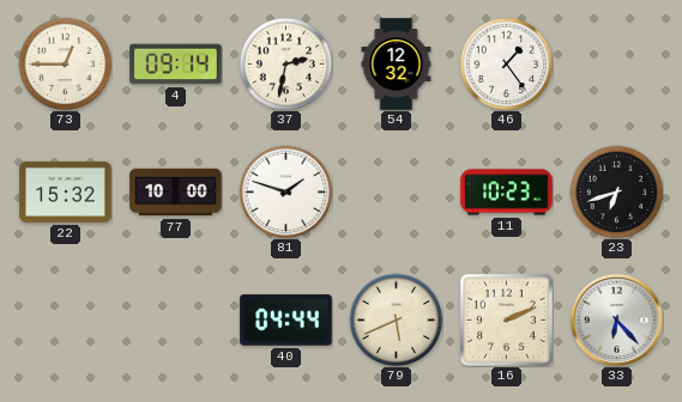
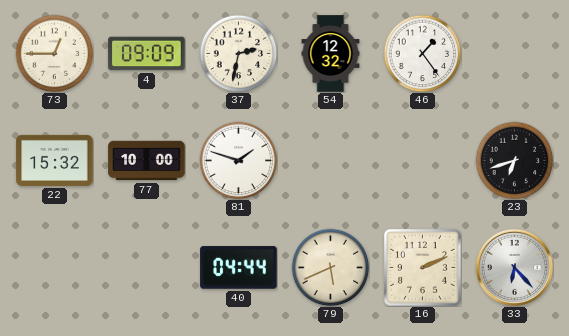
4: 09:14 -> 09:09
11: 10:23 -> none
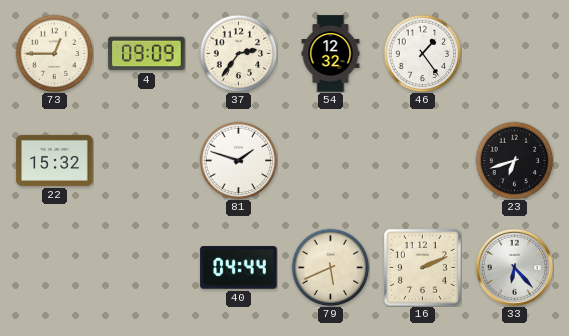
37: 2:32 -> 2:36
77: 10:00 -> none
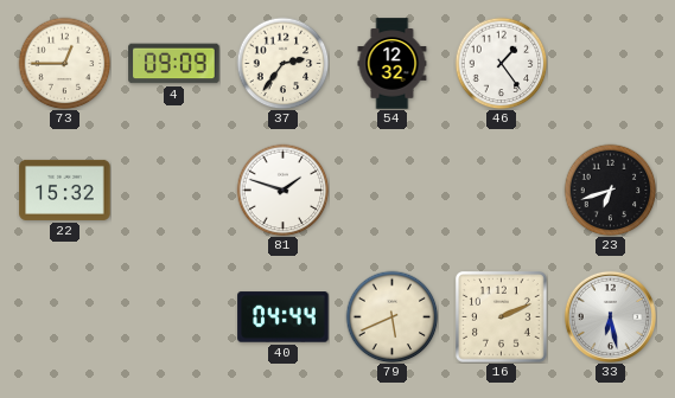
33: 6:23 -> 6:28
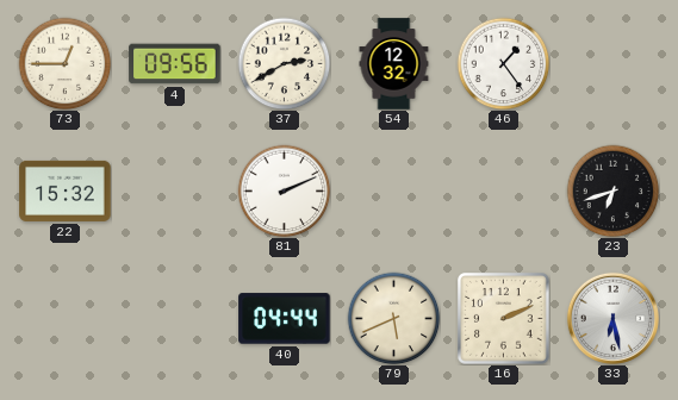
4: 09:09 -> 09:56
37: 2:36 -> 2:40
81: 1:48 -> 2:11
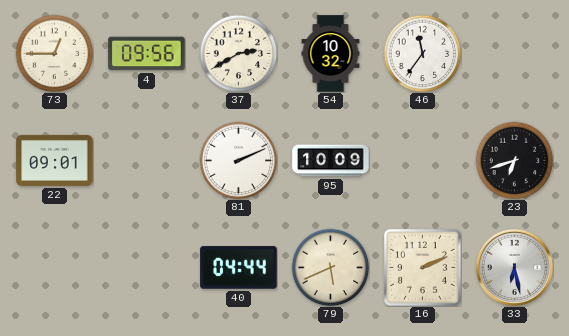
54: 12:32 -> 10:32
46: 1:24 -> 11:36
22: 15:32 -> 09:01
95: none -> 10:09
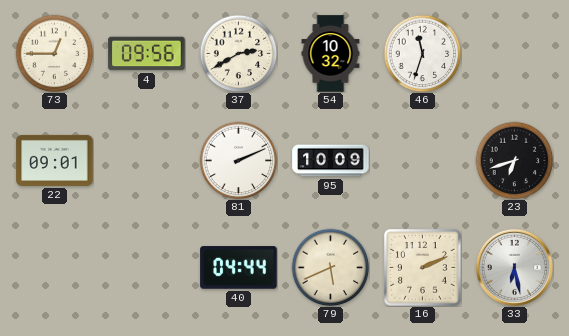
46: 11:36 -> 11:33
